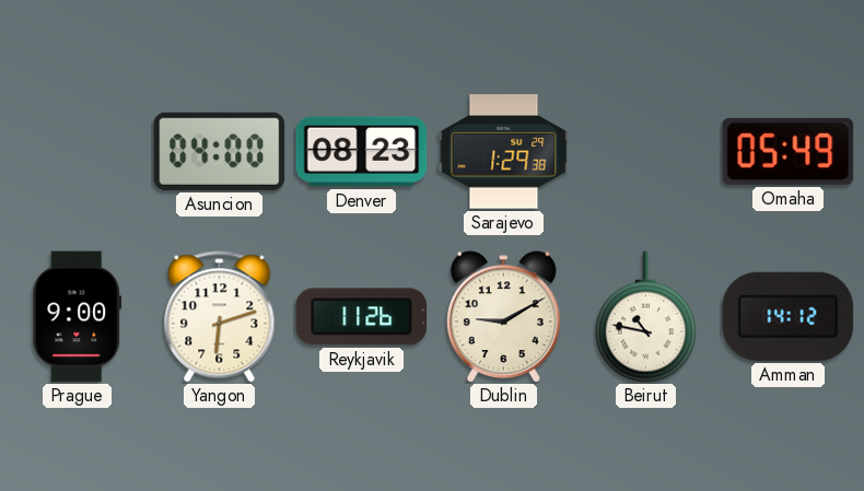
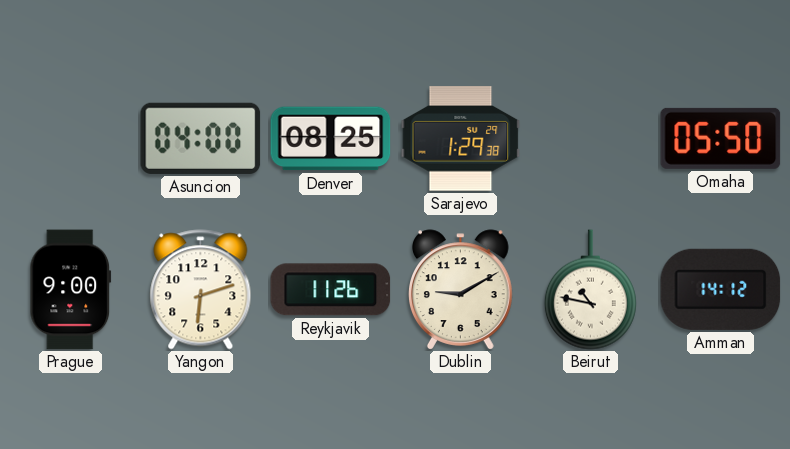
Denver: 08:23 -> 08:25
Omaha: 05:49 -> 05:50
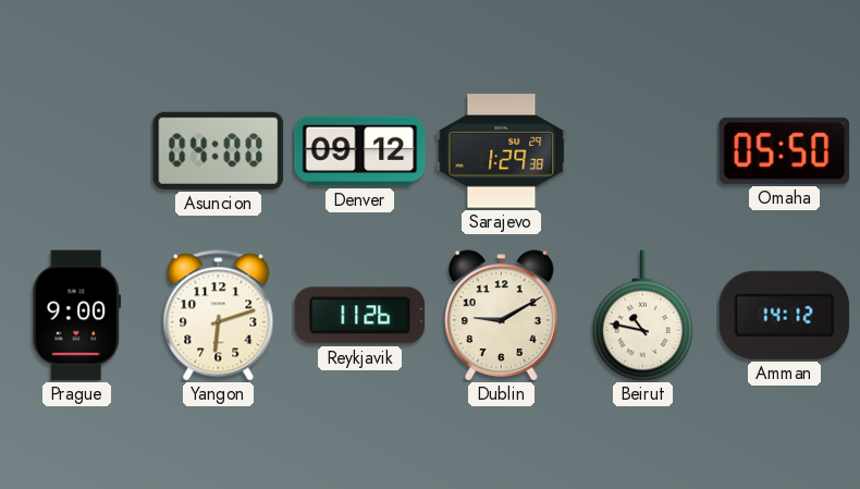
Denver: 08:25 -> 09:12
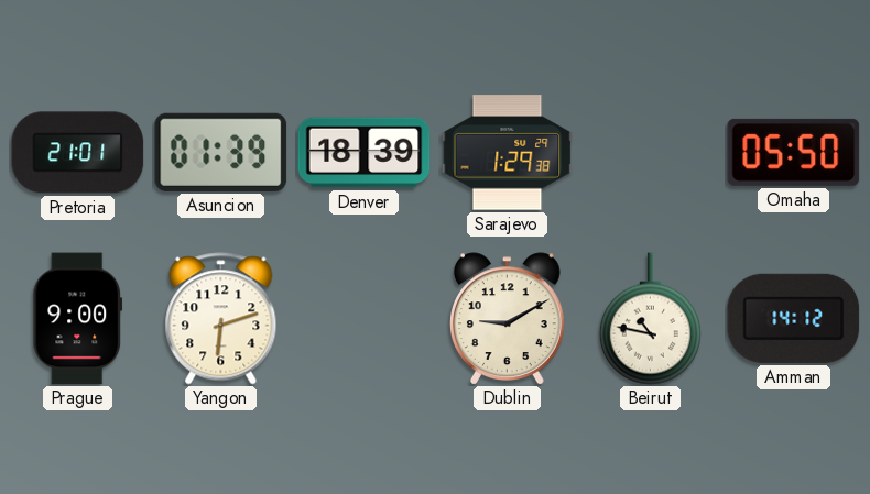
Pretoria: none -> 21:01
Asuncion: 04:00 -> 01:39
Denver: 09:12 -> 18:39
Reykjavik: 11:26 -> none
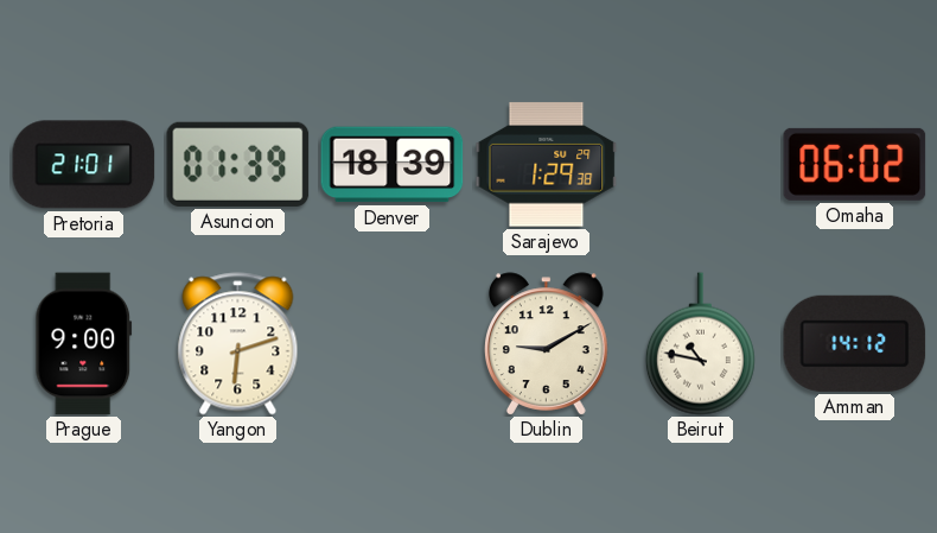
Omaha: 05:50 -> 06:02
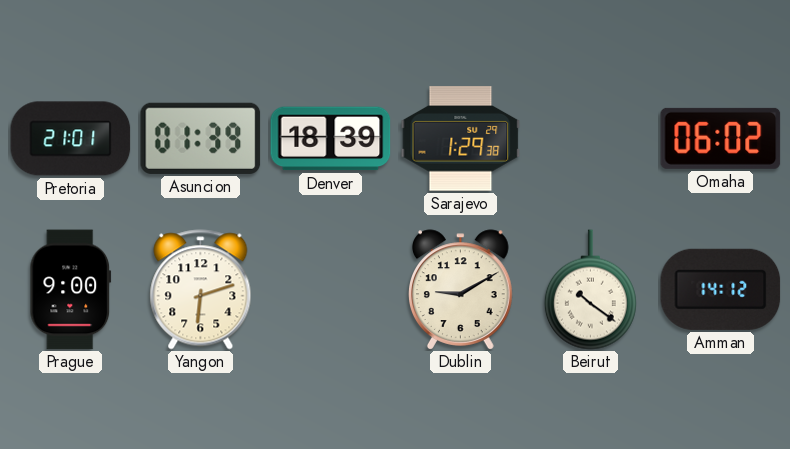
Beirut: 10:47 -> 10:21
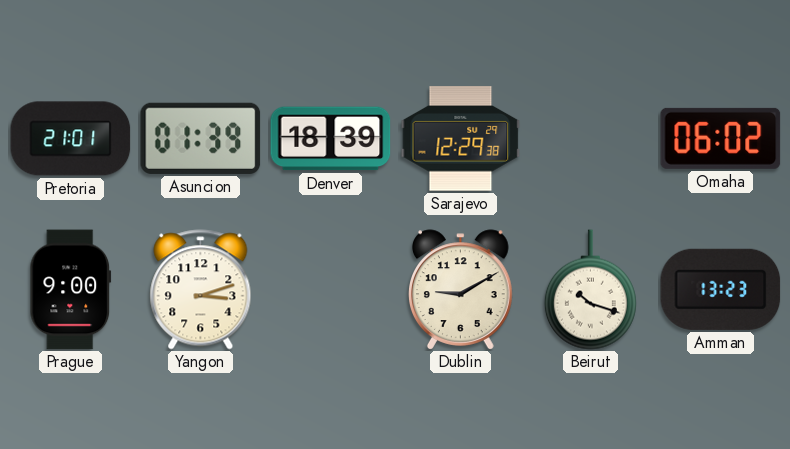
Sarajevo: 1:29 -> 12:29
Yangon: 6:12 -> 3:12
Beirut: 10:21 -> 10:18
Amman: 14:12 -> 13:23
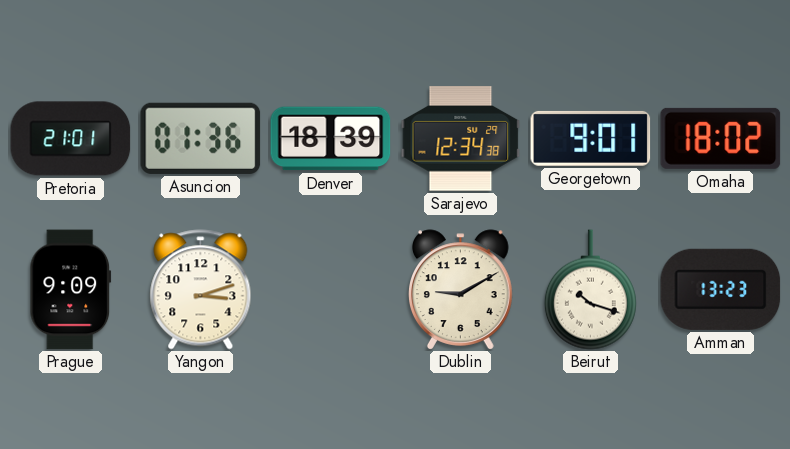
Asuncion: 01:39 -> 01:36
Sarajevo: 12:29 -> 12:34
Georgetown: none -> 9:01
Omaha: 06:02 -> 18:02
Prague: 9:00 -> 9:09
